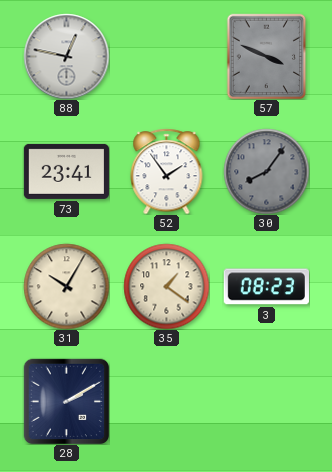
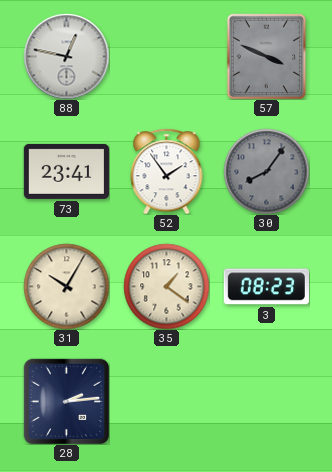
28: 2:10 -> 2:14
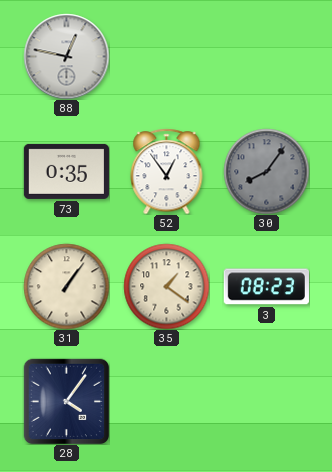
57: 3:49 -> none
73: 23:41 -> 0:35
52: 1:54 -> 12:54
31: 10:05 -> 1:06
28: 2:14 -> 4:06
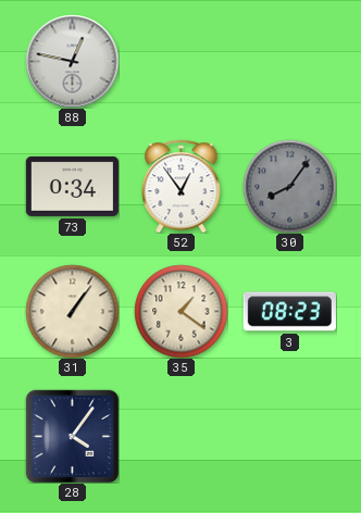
73: 0:35 -> 0:34
